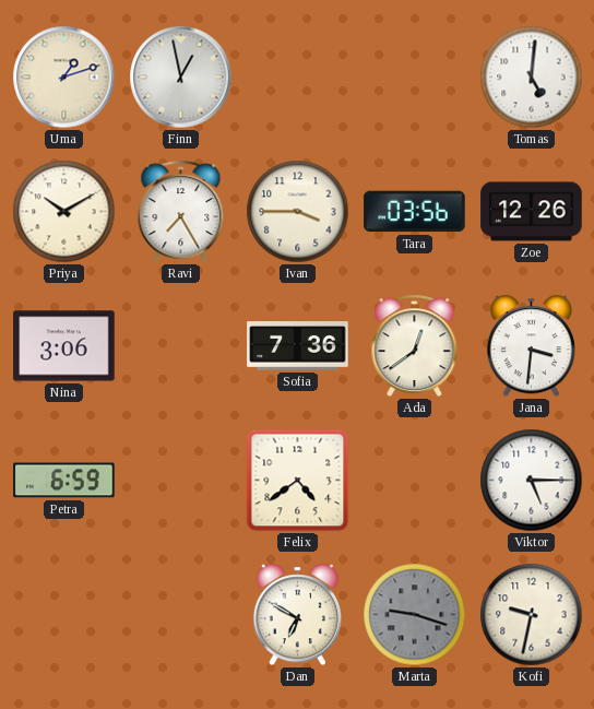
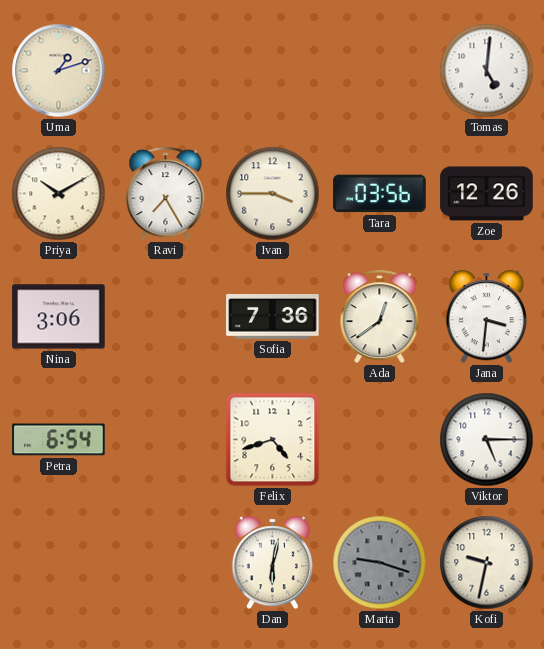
Finn: 12:58 -> none
Petra: 6:59 -> 6:54
Felix: 4:39 -> 4:42
Dan: 6:50 -> 6:02
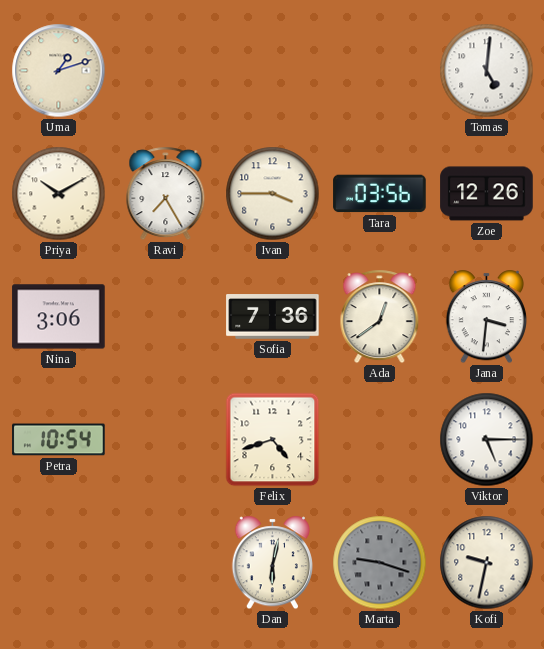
Petra: 6:54 -> 10:54
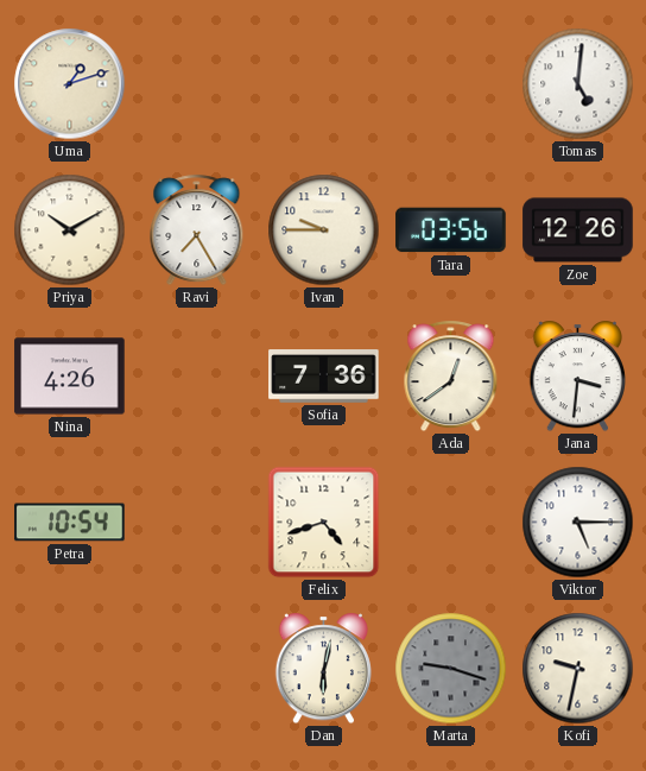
Ivan: 3:45 -> 9:45
Nina: 3:06 -> 4:26
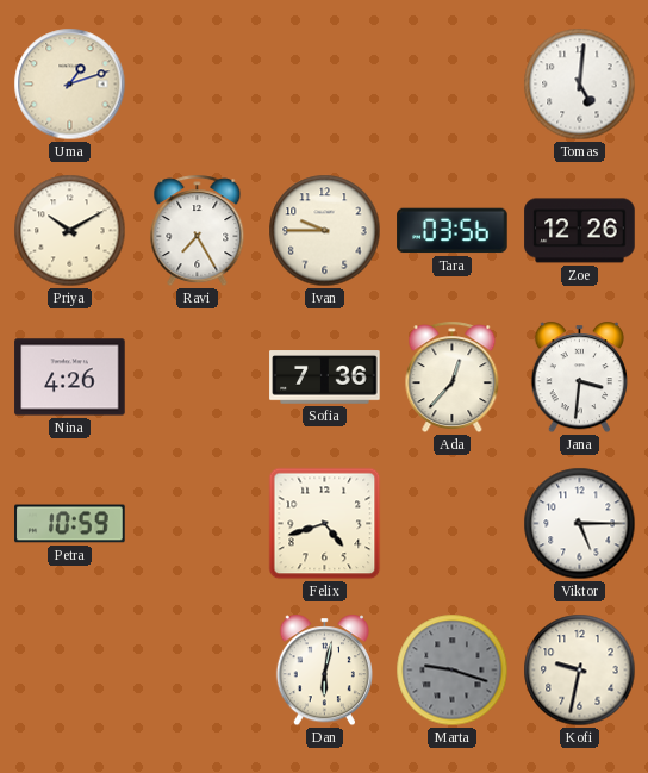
Ada: 12:39 -> 12:37
Petra: 10:54 -> 10:59
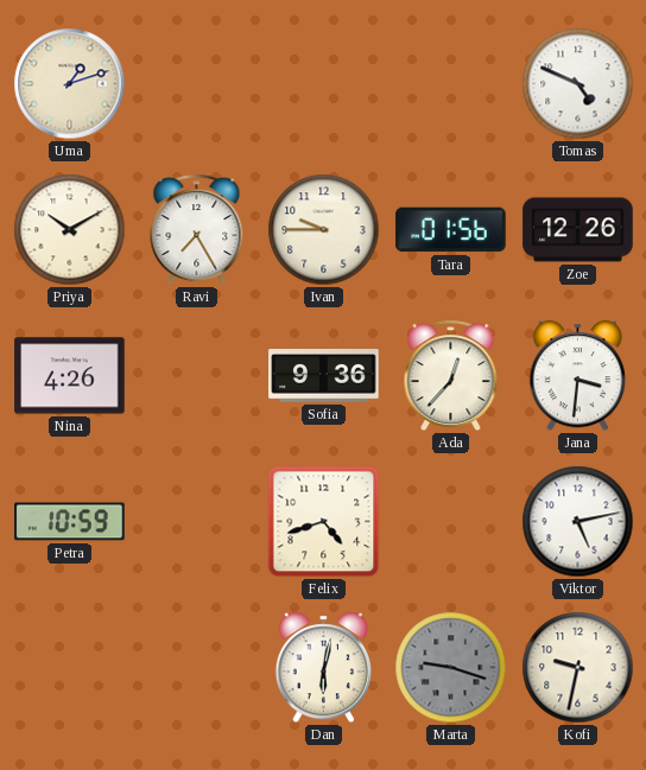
Tomas: 5:01 -> 4:49
Tara: 03:56 -> 01:56
Sofia: 7:36 -> 9:36
Viktor: 5:15 -> 5:13
